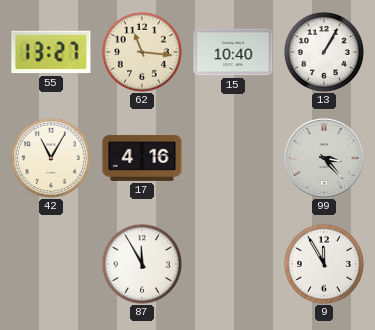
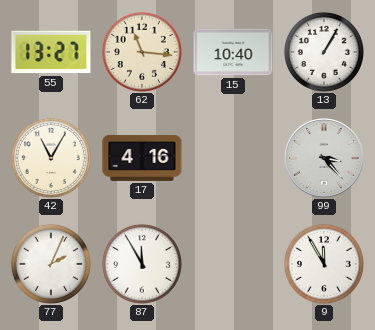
77: none -> 2:04
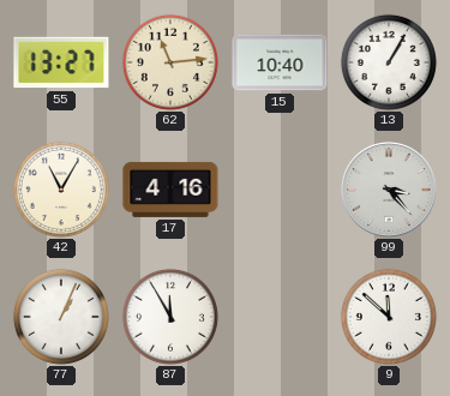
62: 11:16 -> 11:14
77: 2:04 -> 1:04
9: 11:55 -> 11:52
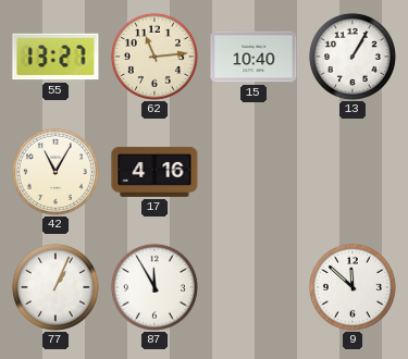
99: 3:23 -> none
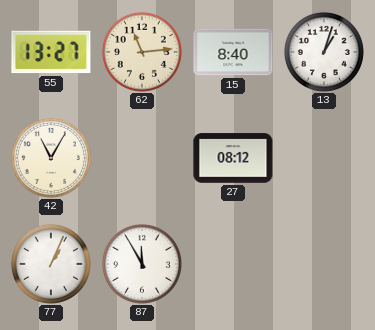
15: 10:40 -> 8:40
13: 1:05 -> 1:03
17: 4:16 -> none
27: none -> 08:12
9: 11:52 -> none
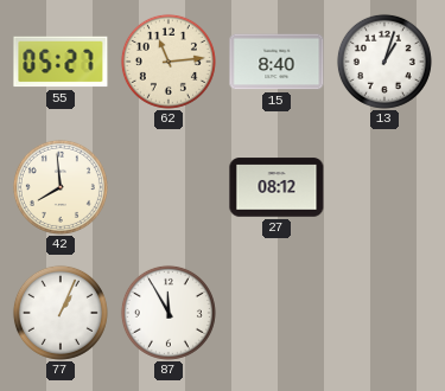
55: 13:27 -> 05:27
42: 11:05 -> 7:59
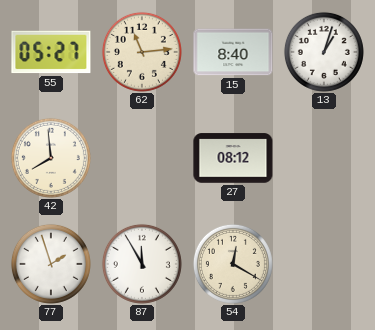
77: 1:04 -> 1:57
54: none -> 12:20
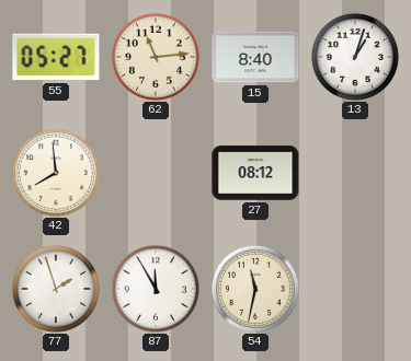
54: 12:20 -> 11:32
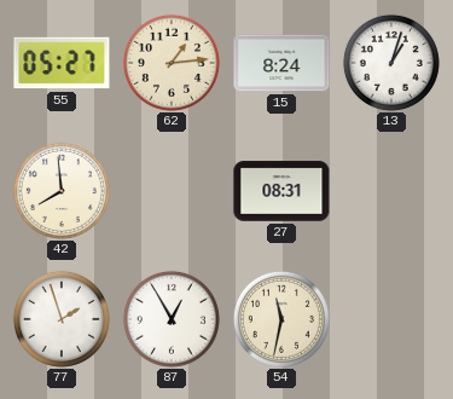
62: 11:14 -> 1:14
15: 8:40 -> 8:24
27: 08:12 -> 08:31
87: 11:55 -> 12:55
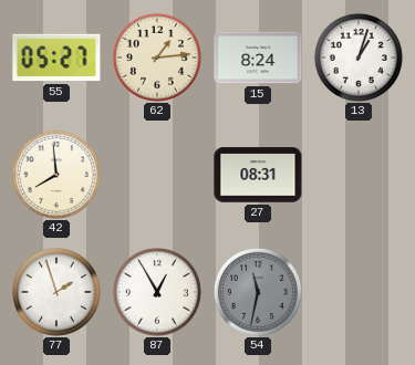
54 dial: cream -> grey
